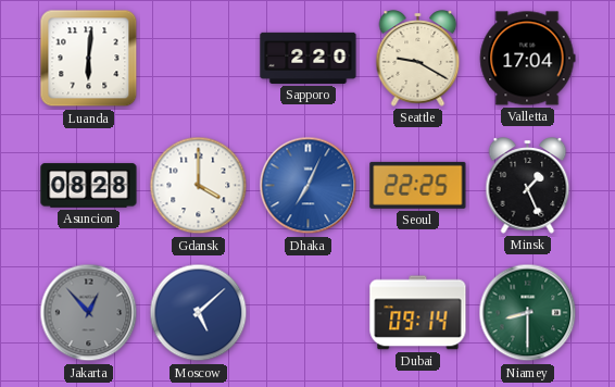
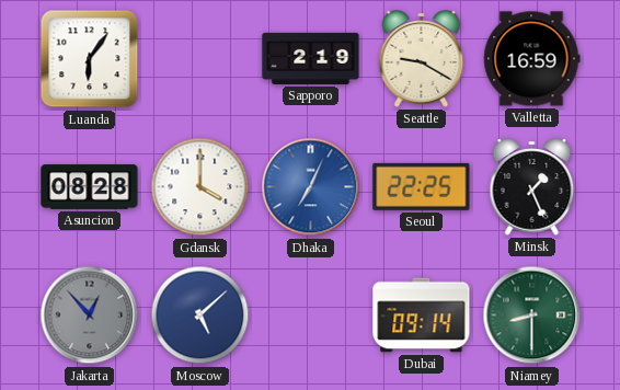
Luanda: 6:01 -> 6:06
Sapporo: 2:20 -> 2:19
Valletta: 17:04 -> 16:59
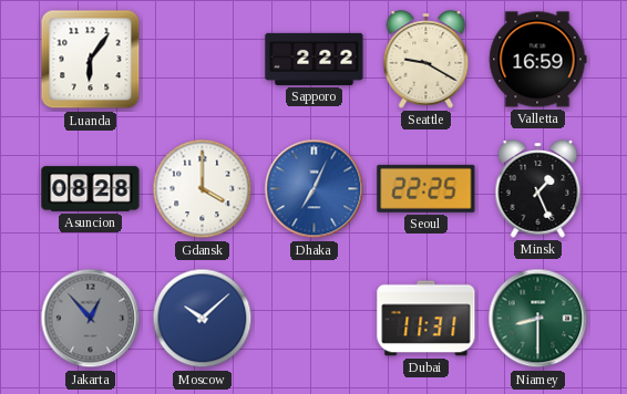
Sapporo: 2:19 -> 2:22
Moscow: 5:08 -> 10:08
Dubai: 09:14 -> 11:31
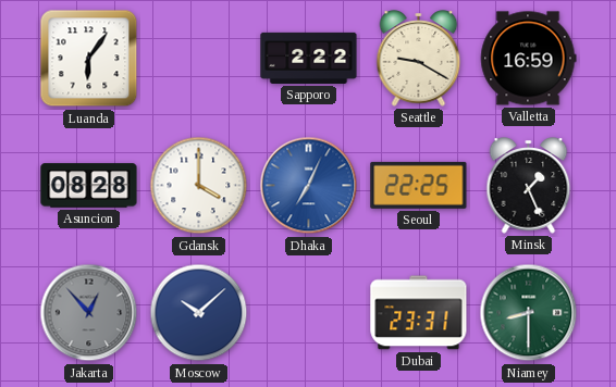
Dubai: 11:31 -> 23:31
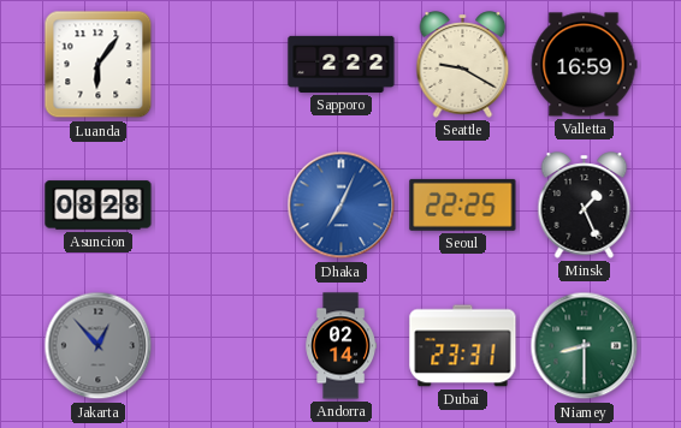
Gdansk: 4:00 -> none
Moscow: 10:08 -> none
Andorra: none -> 02:14
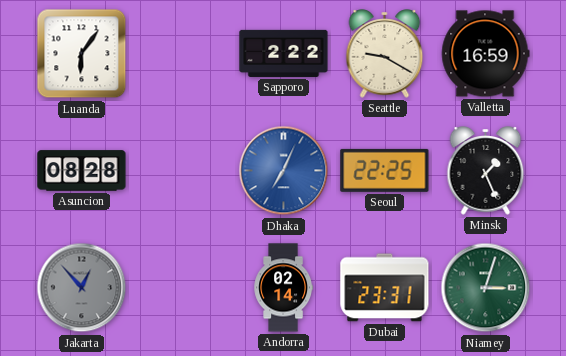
Niamey: 8:30 -> 3:03
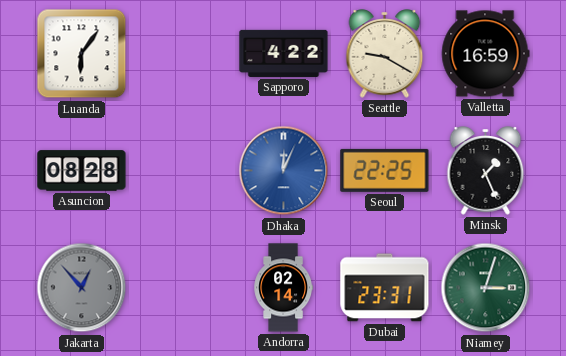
Sapporo: 2:22 -> 4:22
Dhaka: 7:04 -> 12:04
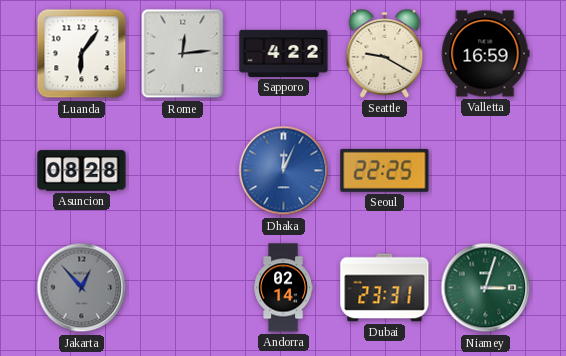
Rome: none -> 12:14
Minsk: 1:26 -> none
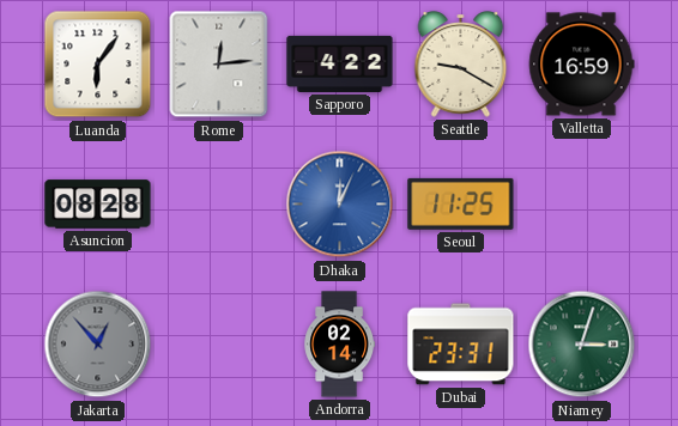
Seoul: 22:25 -> 11:25
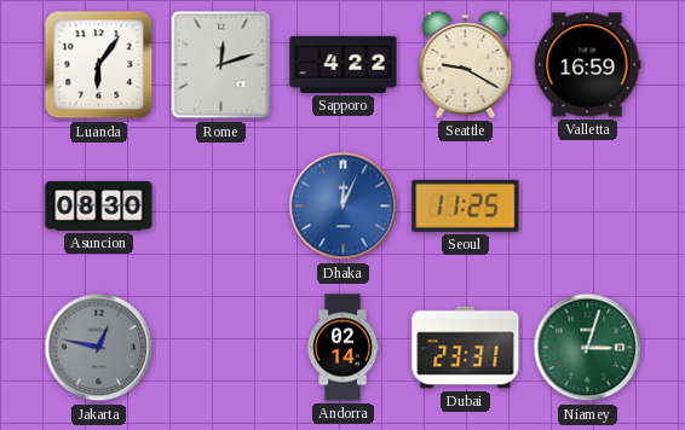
Rome: 12:14 -> 12:12
Asuncion: 08:28 -> 08:30
Jakarta: 12:53 -> 12:47
